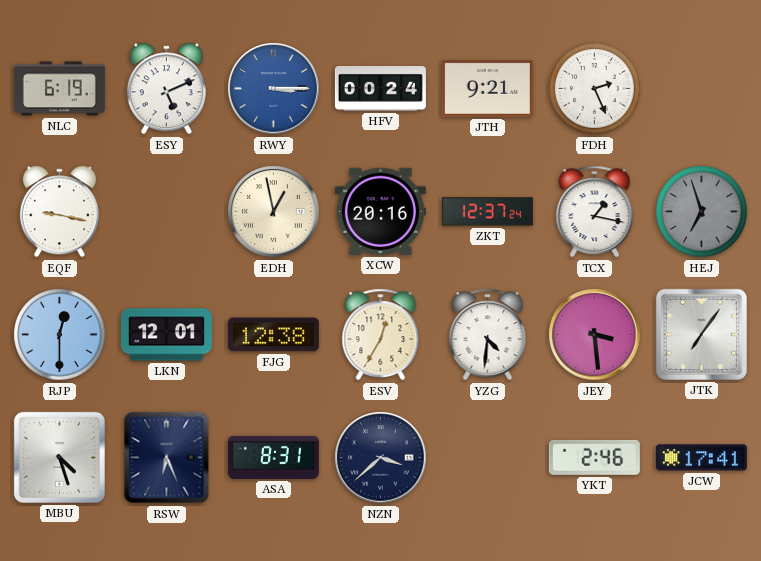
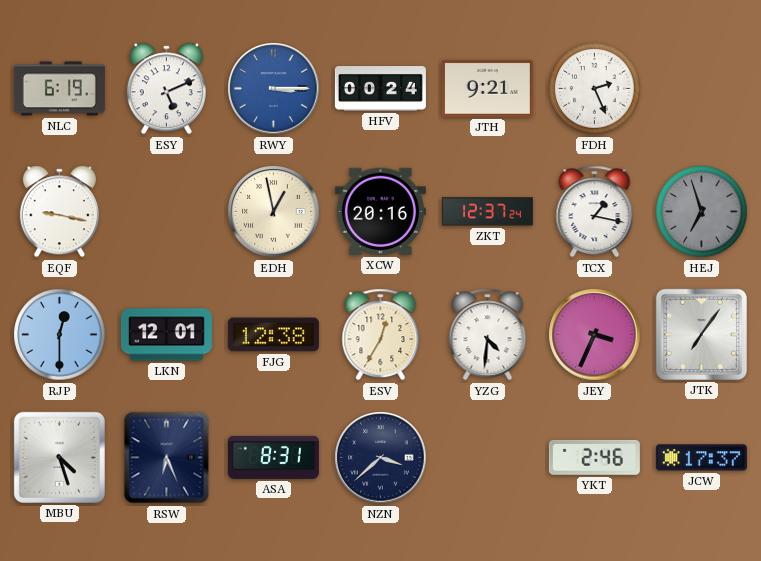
JEY: 3:29 -> 3:34
JCW: 17:41 -> 17:37
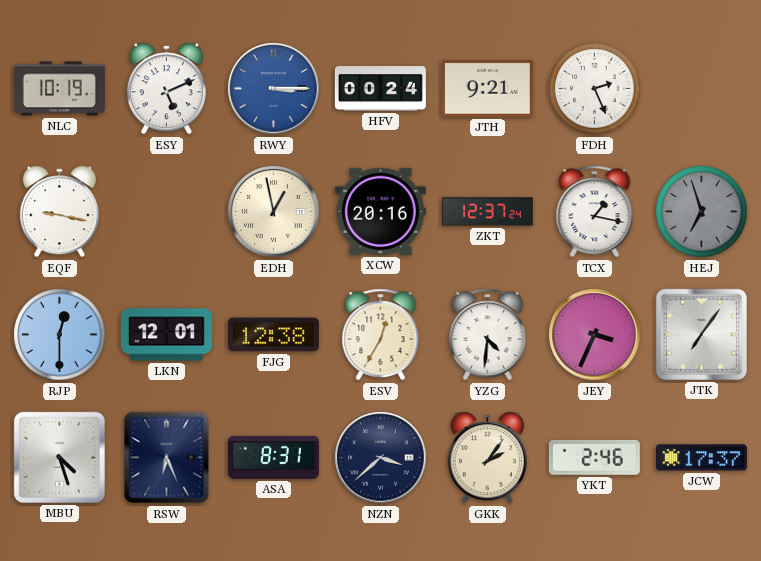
NLC: 6:19 -> 10:19
GKK: none -> 2:06
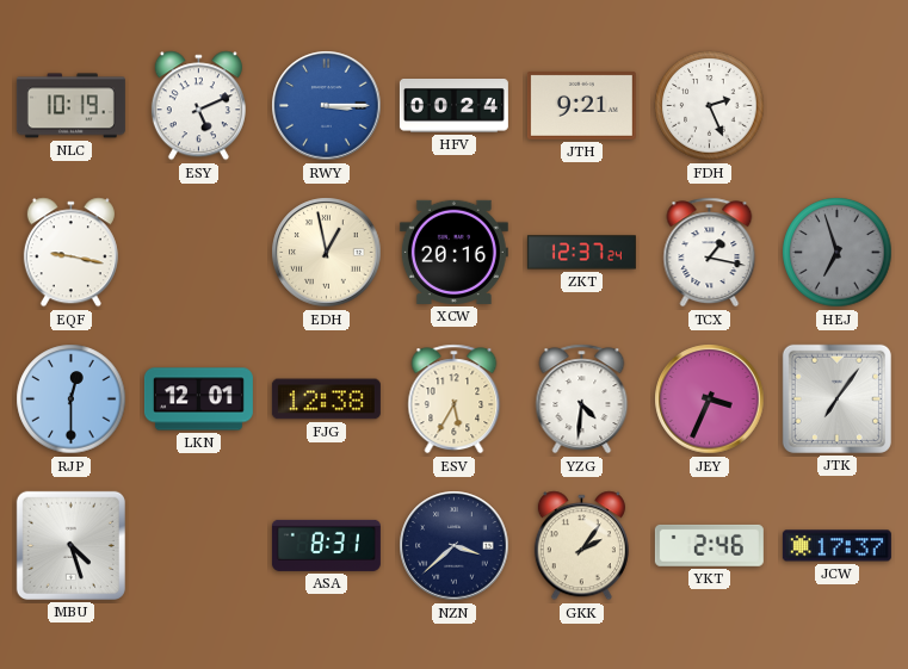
ESV: 12:35 -> 5:35
RSW: 6:26 -> none
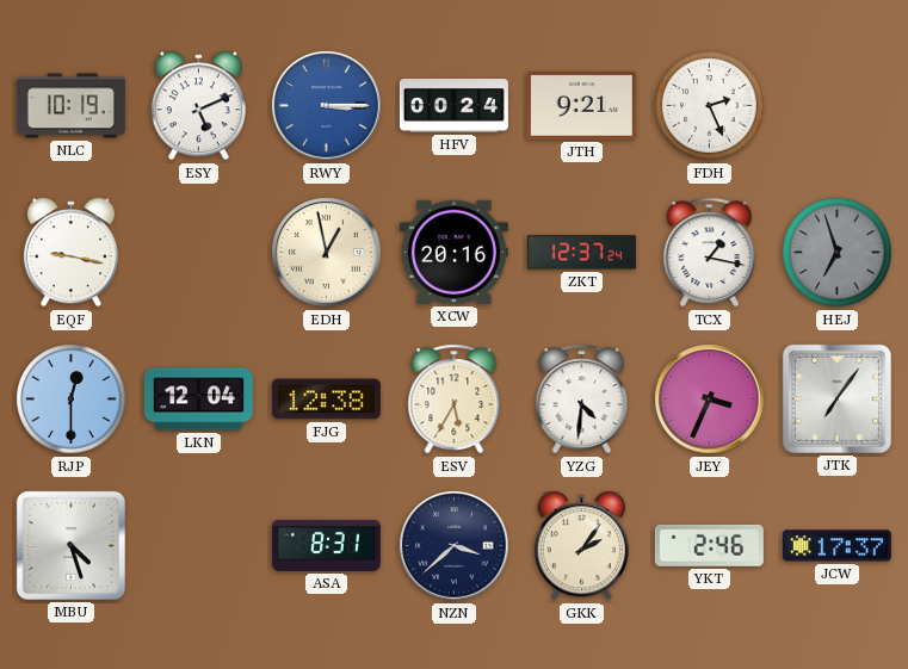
LKN: 12:01 -> 12:04
